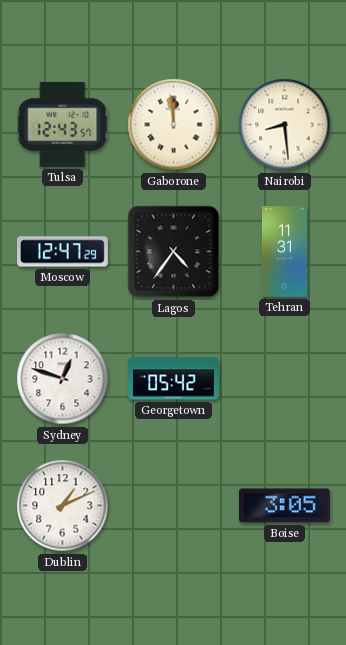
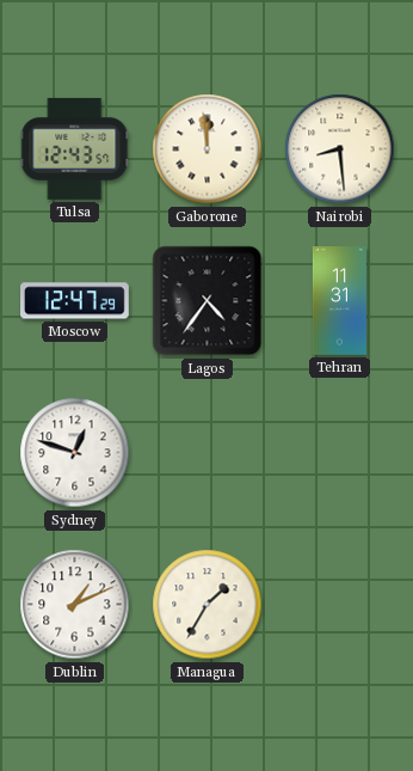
Georgetown: 05:42 -> none
Managua: none -> 1:35
Boise: 3:05 -> none
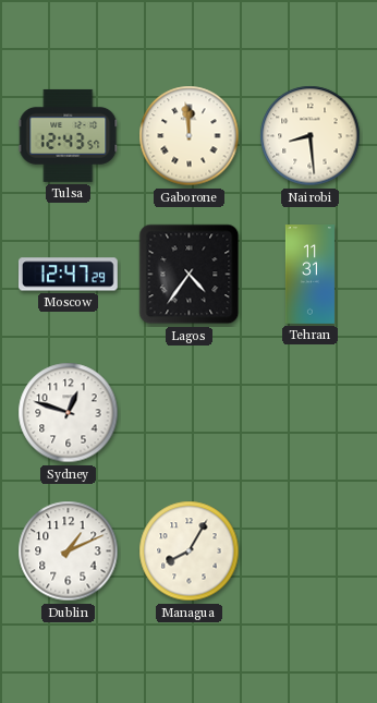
Managua: 1:35 -> 8:05
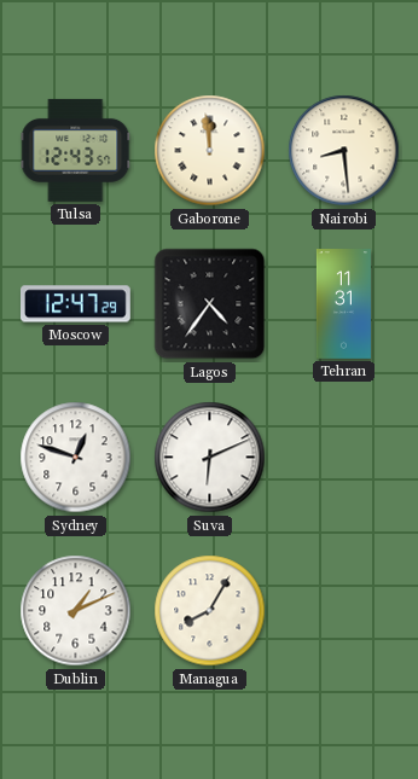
Suva: none -> 6:11
